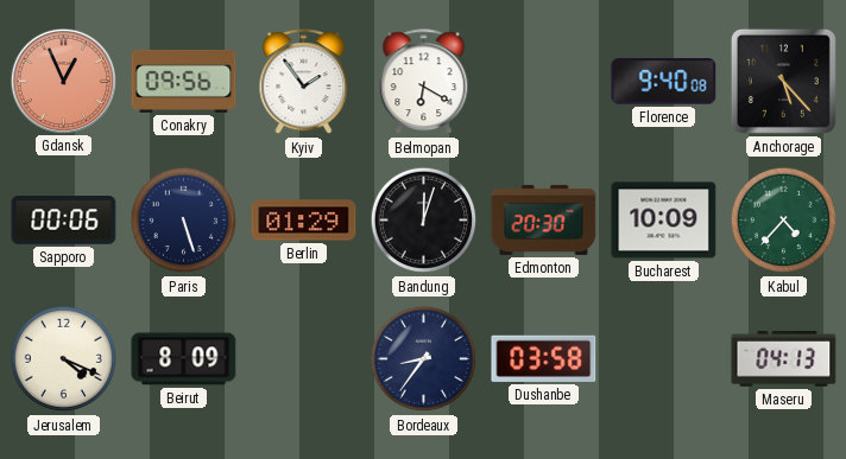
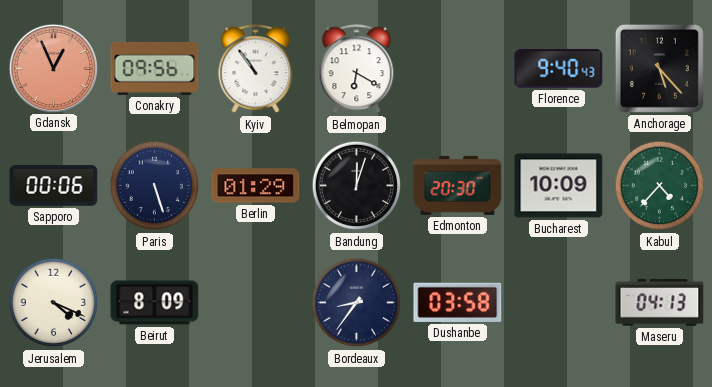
Kyiv: 1:54 -> 10:54
Florence: 9:40:08 -> 9:40:43
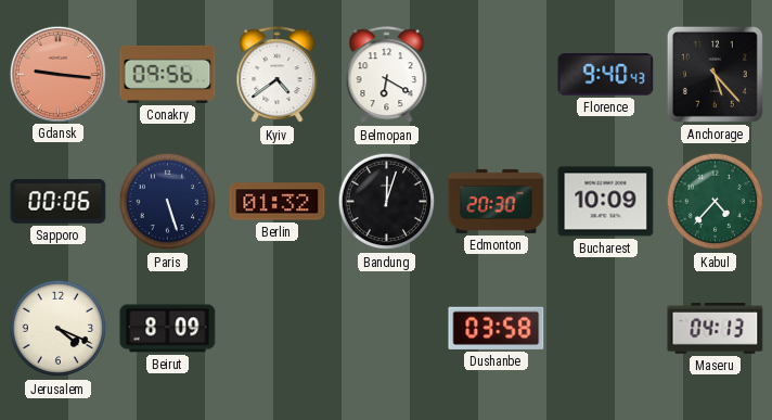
Gdansk: 12:56 -> 9:16
Kyiv: 10:54 -> 4:39
Berlin: 01:29 -> 01:32
Bordeaux: 8:36 -> none
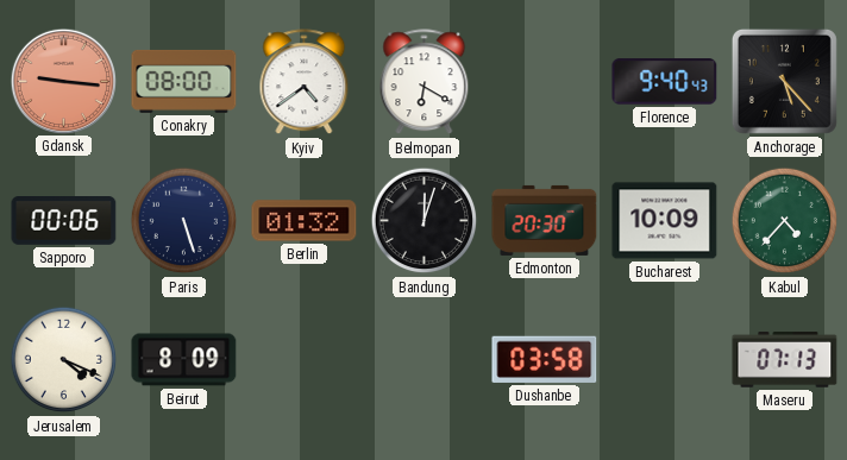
Conakry: 09:56 -> 08:00
Maseru: 04:13 -> 07:13
